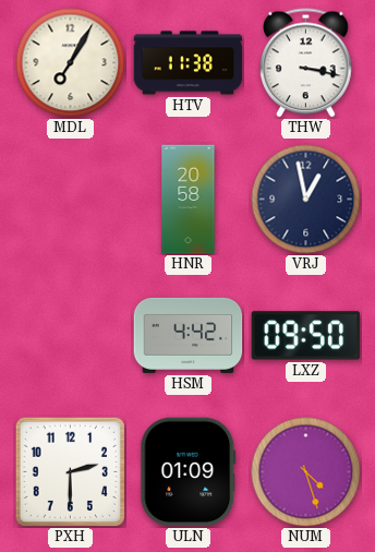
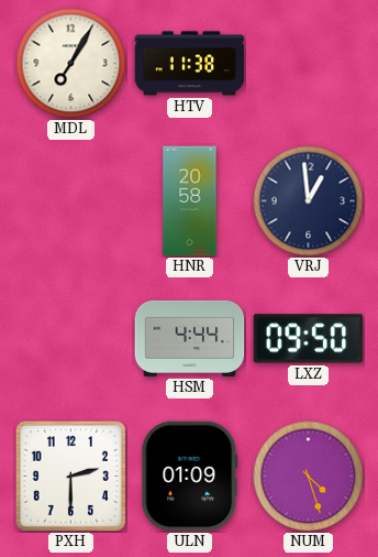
THW: 3:17 -> none
VRJ: 12:58 -> 12:59
HSM: 4:42 -> 4:44
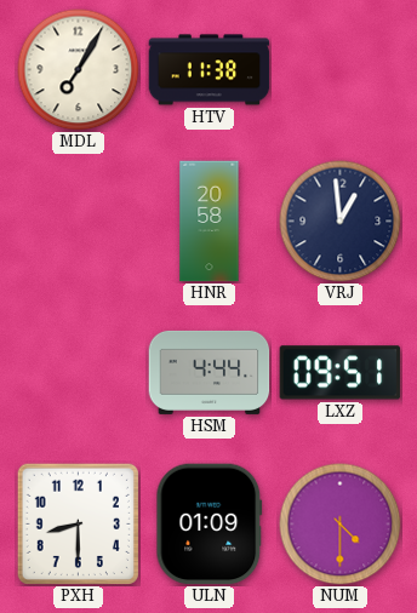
LXZ: 09:50 -> 09:51
PXH: 2:30 -> 8:30
NUM: 4:27 -> 4:30
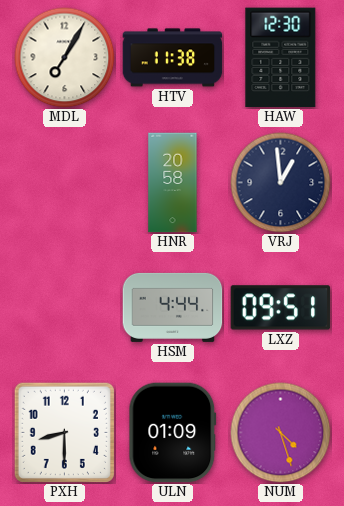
HAW: none -> 12:30
NUM: 4:30 -> 4:27
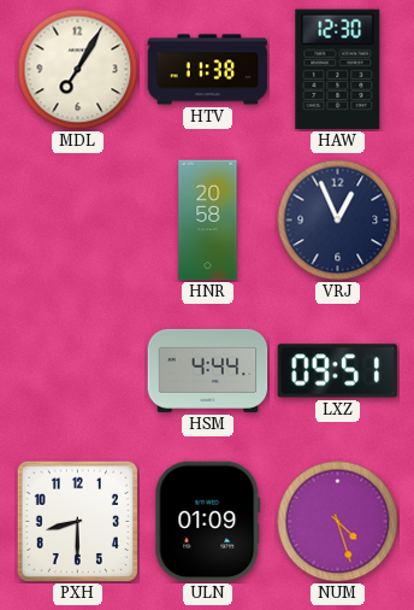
VRJ: 12:59 -> 12:56
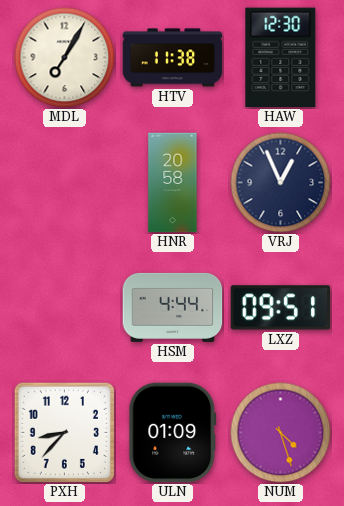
PXH: 8:30 -> 8:37
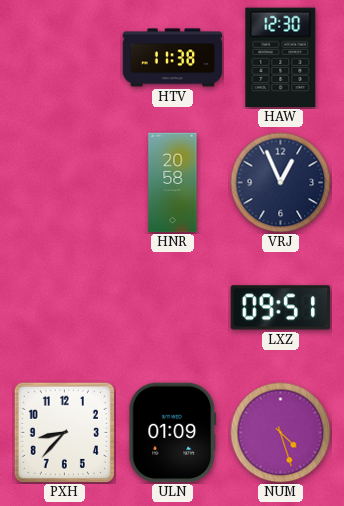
MDL: 7:05 -> none
HSM: 4:44 -> none
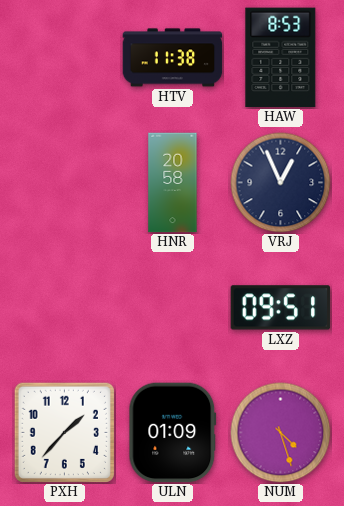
HAW: 12:30 -> 8:53
PXH: 8:37 -> 1:37
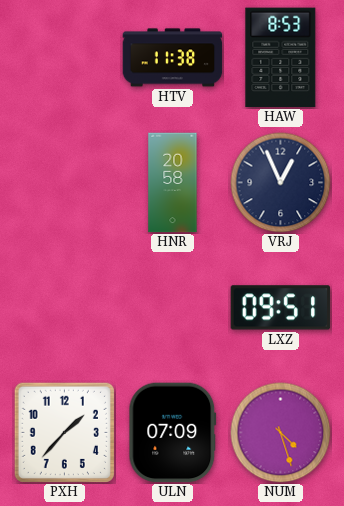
ULN: 01:09 -> 07:09
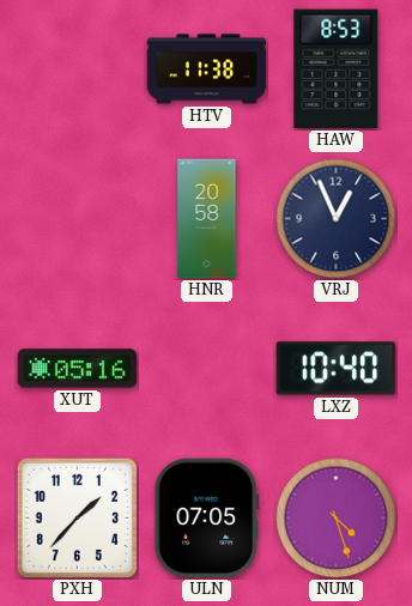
XUT: none -> 05:16
LXZ: 09:51 -> 10:40
ULN: 07:09 -> 07:05
